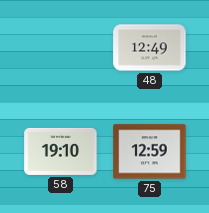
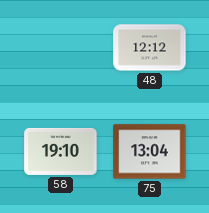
48: 12:49 -> 12:12
75: 12:59 -> 13:04
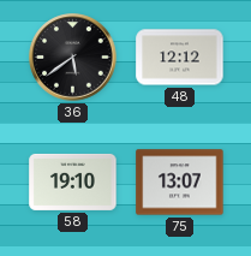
36: none -> 5:39
75: 13:04 -> 13:07
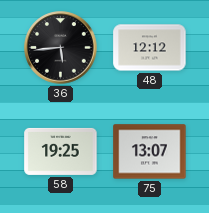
36: 5:39 -> 5:44
58: 19:10 -> 19:25
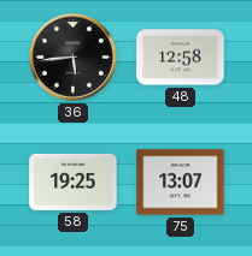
48: 12:12 -> 12:58
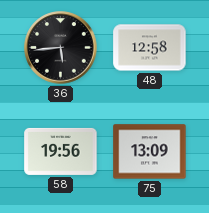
58: 19:25 -> 19:56
75: 13:07 -> 13:09
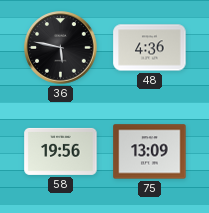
36: 5:44 -> 5:47
48: 12:58 -> 4:36
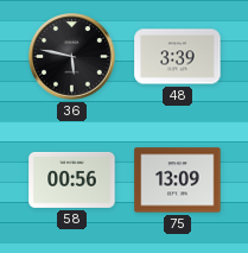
48: 4:36 -> 3:39
58: 19:56 -> 00:56
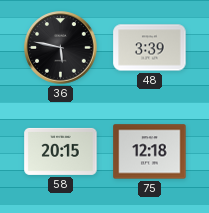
58: 00:56 -> 20:15
75: 13:09 -> 12:18
